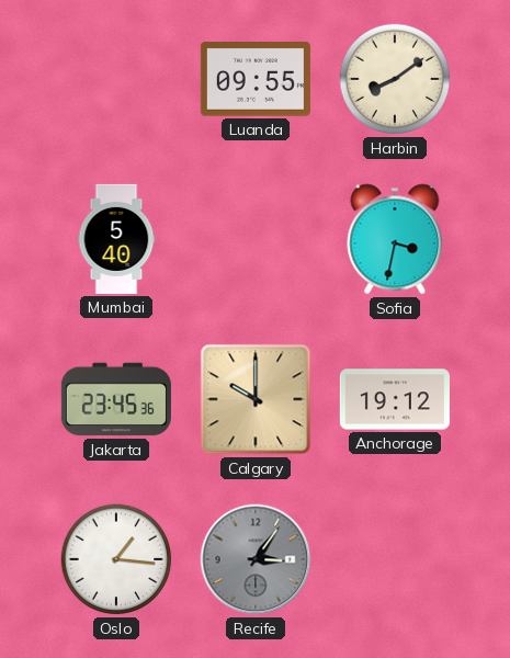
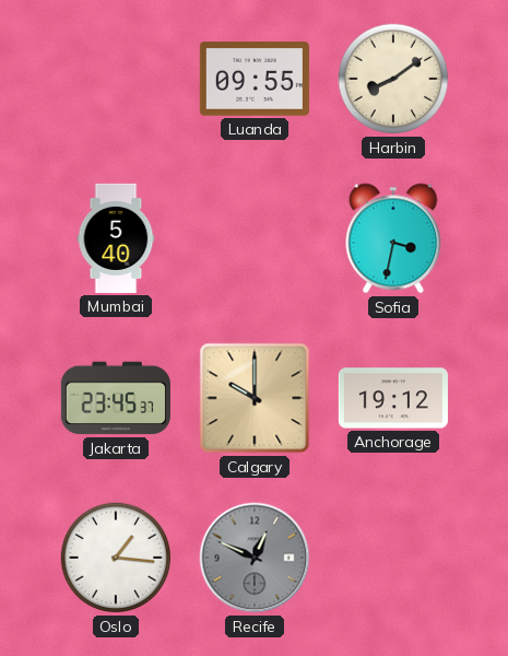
Jakarta: 23:45:36 -> 23:45:37
Recife: 3:06 -> 12:49
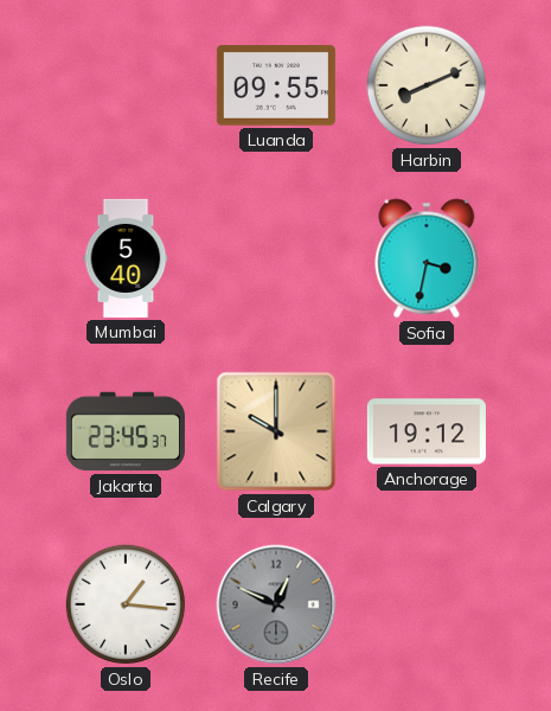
Harbin: 8:09 -> 8:11
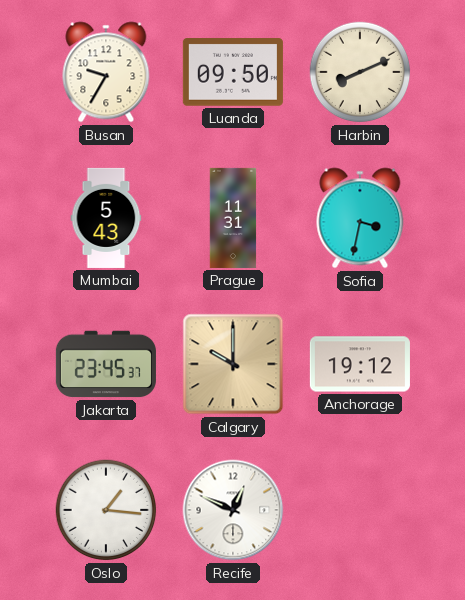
Busan: none -> 9:35
Luanda: 09:55 -> 09:50
Mumbai: 5:40 -> 5:43
Prague: none -> 11:31
Recife dial: grey -> white
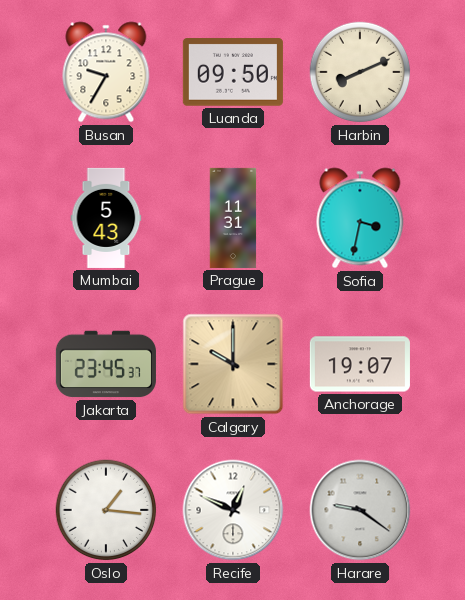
Anchorage: 19:12 -> 19:07
Harare: none -> 9:21
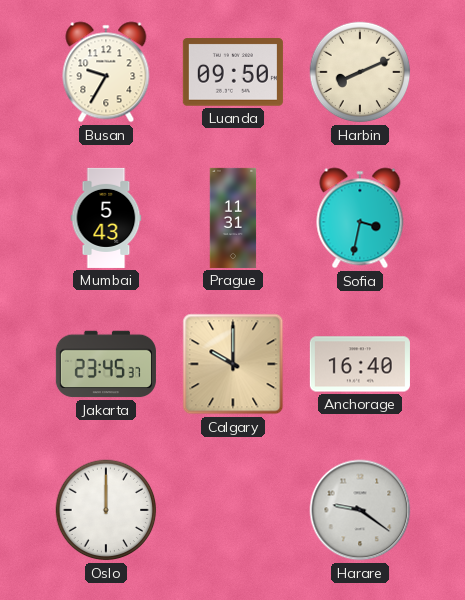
Anchorage: 19:07 -> 16:40
Oslo: 1:16 -> 12:00
Recife: 12:49 -> none
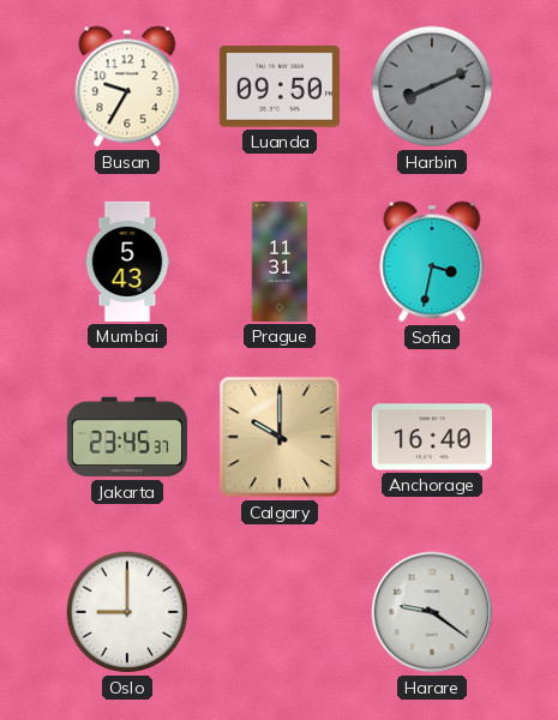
Harbin dial: cream -> grey
Oslo: 12:00 -> 9:00
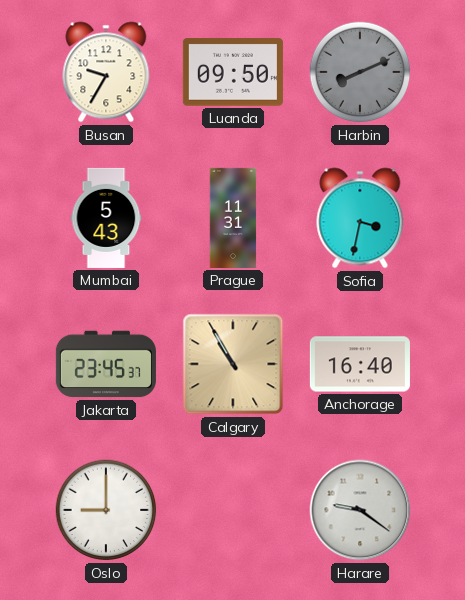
Calgary: 10:00 -> 10:55
